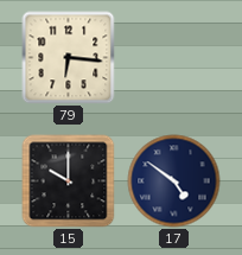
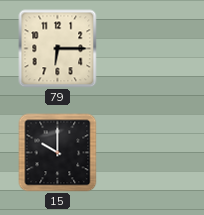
79: 6:16 -> 6:15
17: 4:51 -> none
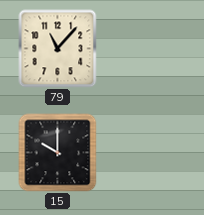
79: 6:15 -> 11:07
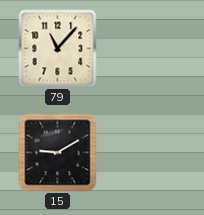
15: 10:00 -> 9:10
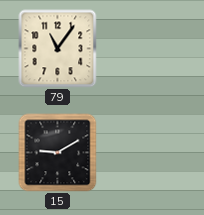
79: 11:07 -> 11:06
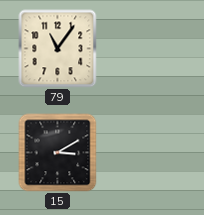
15: 9:10 -> 3:10
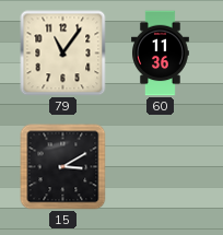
60: none -> 11:36
